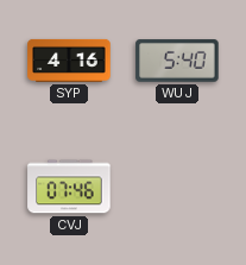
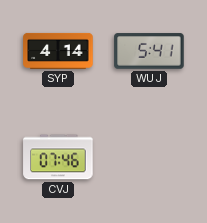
SYP: 4:16 -> 4:14
WUJ: 5:40 -> 5:41
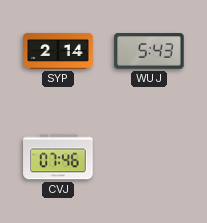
SYP: 4:14 -> 2:14
WUJ: 5:41 -> 5:43
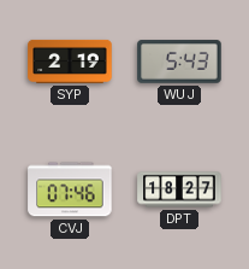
SYP: 2:14 -> 2:19
DPT: none -> 18:27
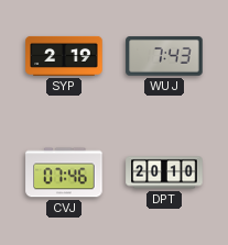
WUJ: 5:43 -> 7:43
DPT: 18:27 -> 20:10
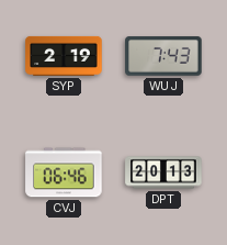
CVJ: 07:46 -> 06:46
DPT: 20:10 -> 20:13
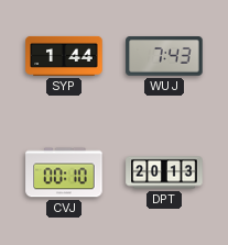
SYP: 2:19 -> 1:44
CVJ: 06:46 -> 00:10
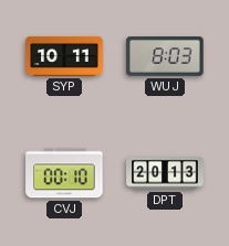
SYP: 1:44 -> 10:11
WUJ: 7:43 -> 8:03
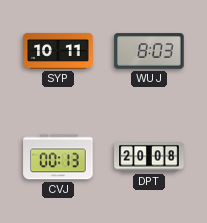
CVJ: 00:10 -> 00:13
DPT: 20:13 -> 20:08
